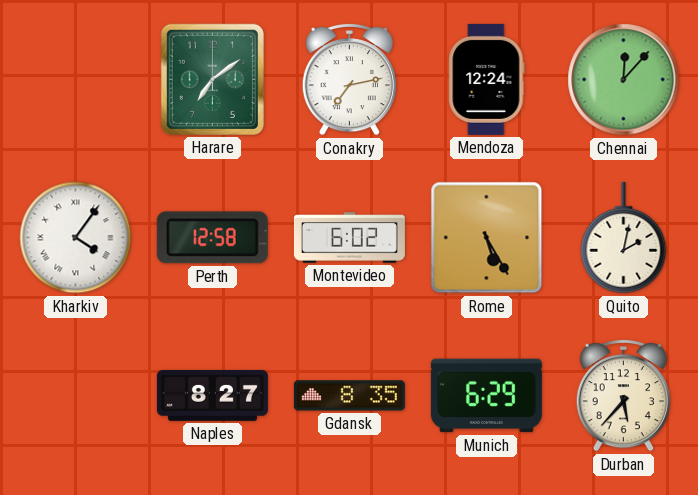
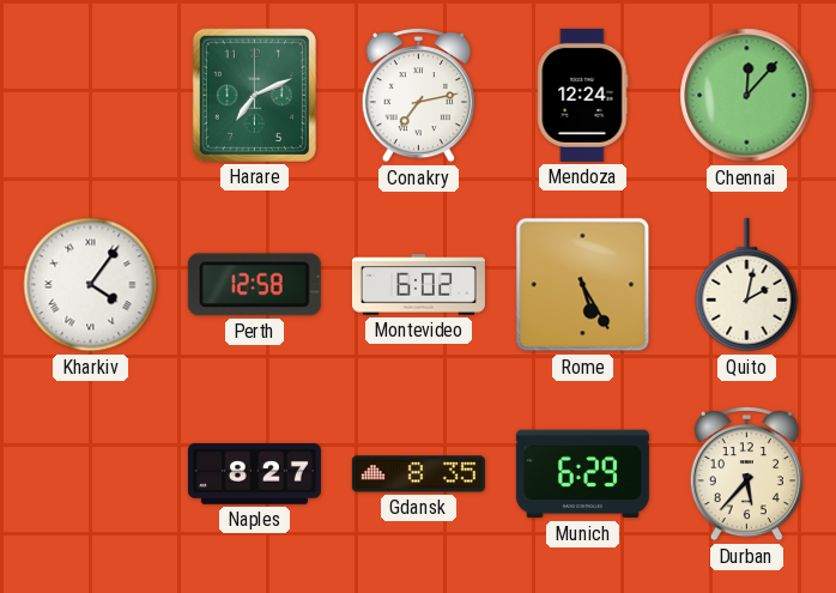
Harare: 7:09 -> 7:11
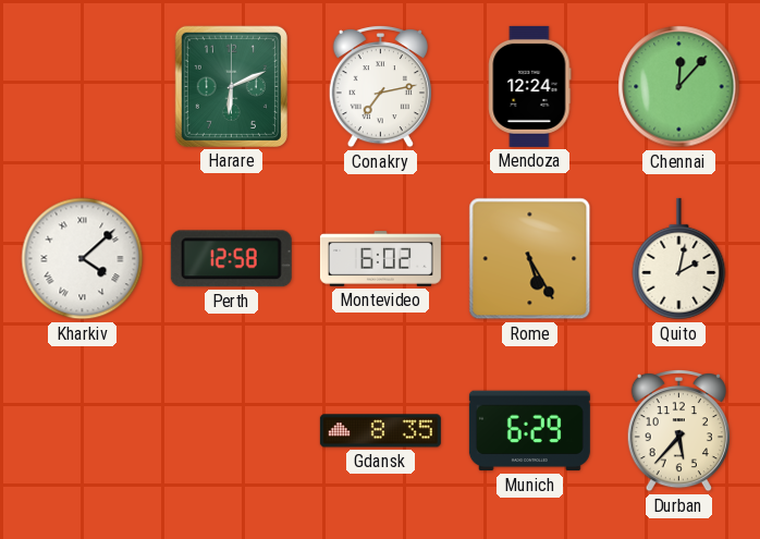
Harare: 7:11 -> 6:11
Kharkiv: 4:06 -> 4:08
Naples: 8:27 -> none
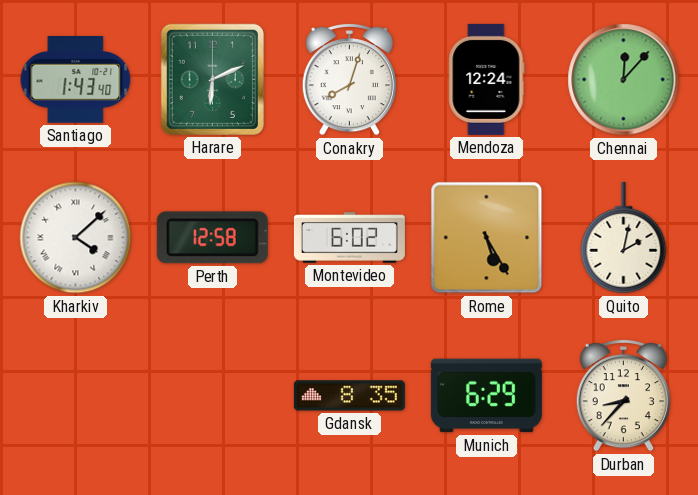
Santiago: none -> 1:43
Conakry: 7:13 -> 8:03
Durban: 5:37 -> 8:37
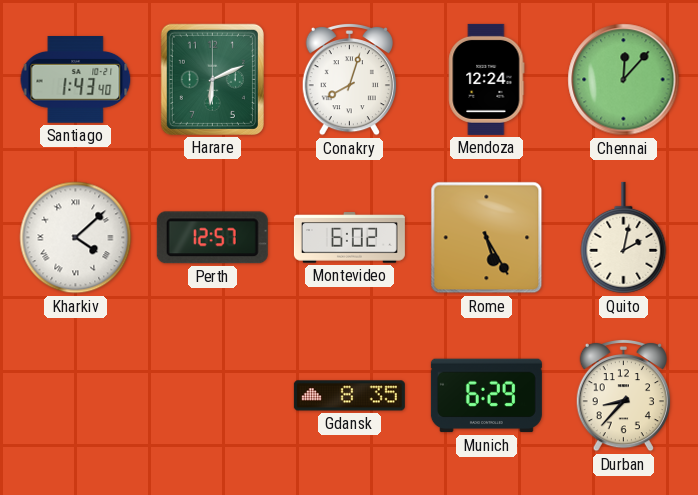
Perth: 12:58 -> 12:57
